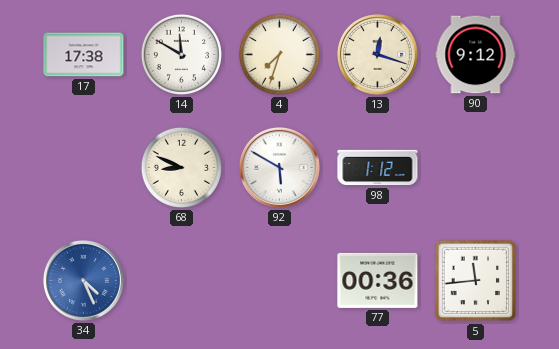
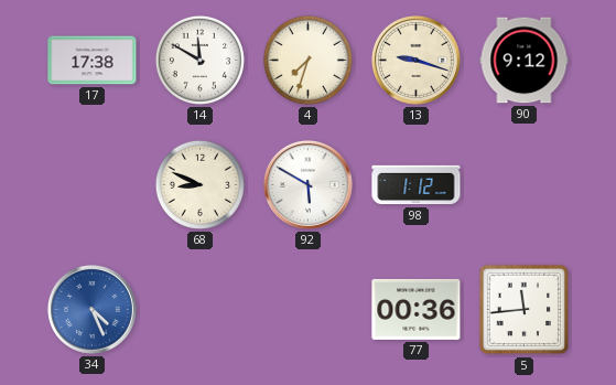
13: 12:18 -> 9:18
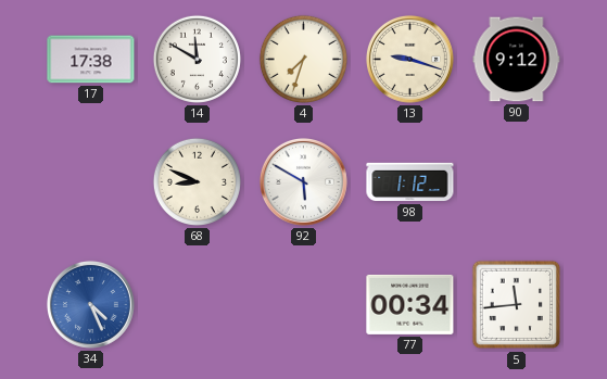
77: 00:36 -> 00:34
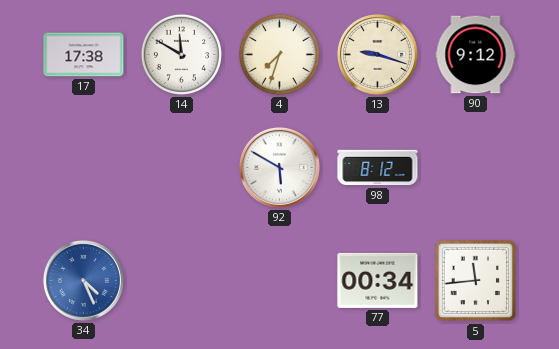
68: 8:49 -> none
98: 1:12 -> 8:12
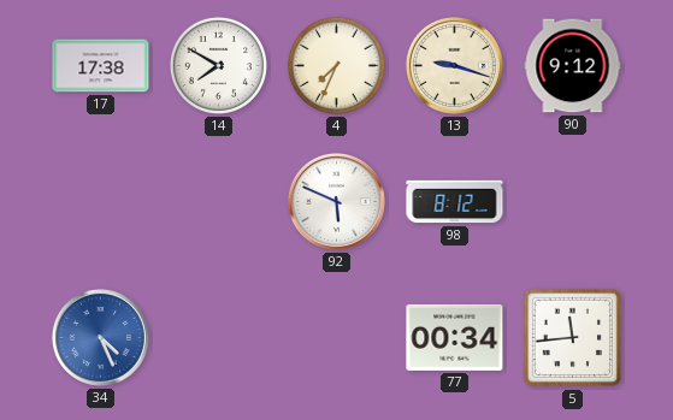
14: 11:50 -> 7:50
4: 7:33 -> 7:34
92: 5:50 -> 5:49
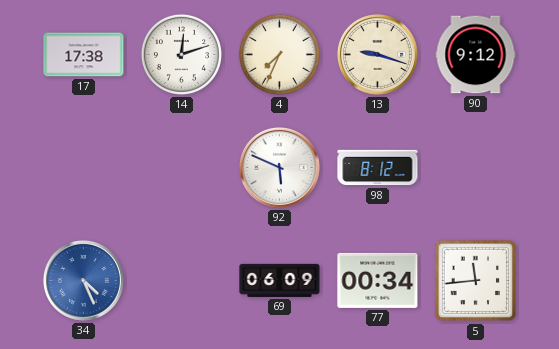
14: 7:50 -> 12:12
69: none -> 06:09
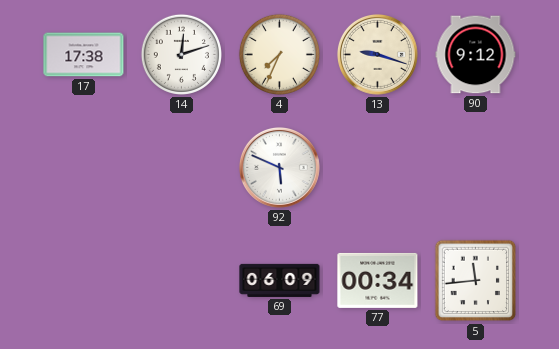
98: 8:12 -> none
34: 4:26 -> none
